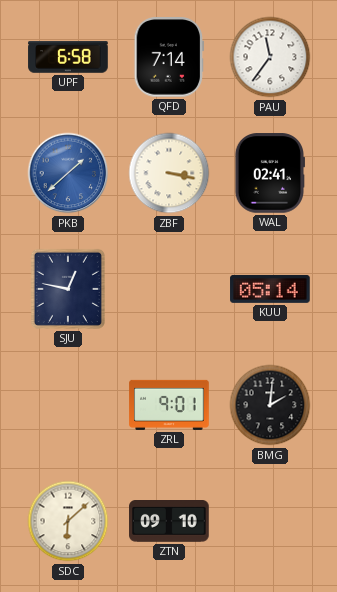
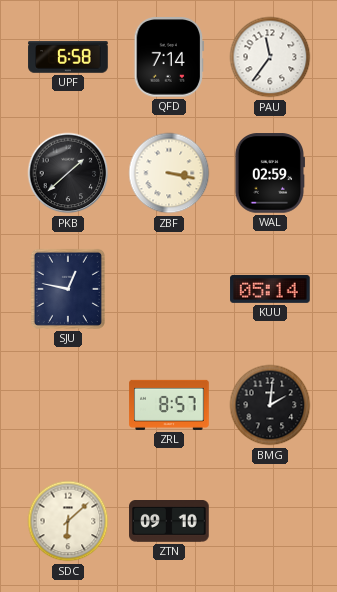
PKB dial: blue -> black
WAL: 02:41 -> 02:59
ZRL: 9:01 -> 8:57
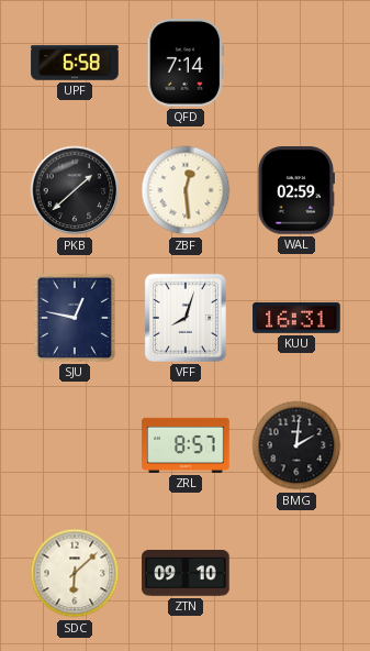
PAU: 11:36 -> none
ZBF: 3:17 -> 12:29
VFF: none -> 8:03
KUU: 05:14 -> 16:31
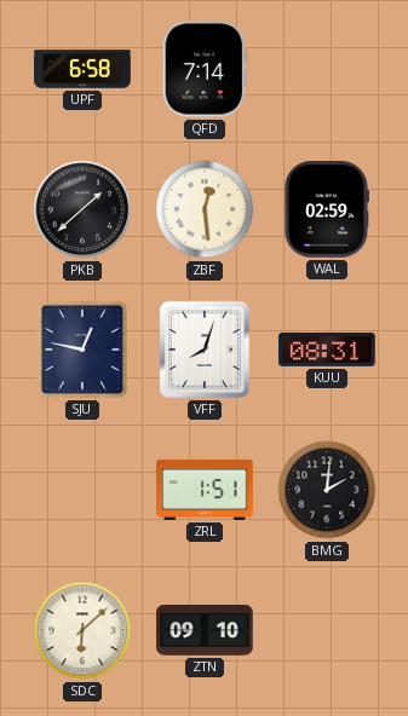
KUU: 16:31 -> 08:31
ZRL: 8:57 -> 1:51
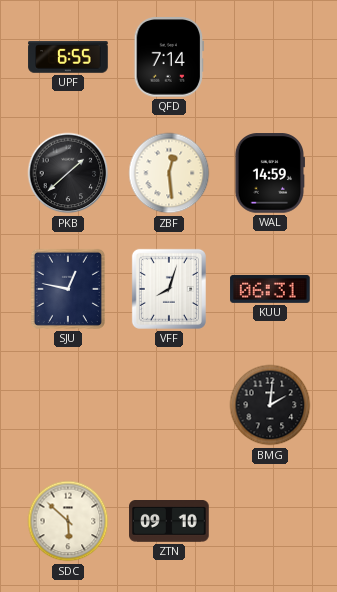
UPF: 6:58 -> 6:55
WAL: 02:59 -> 14:59
KUU: 08:31 -> 06:31
ZRL: 1:51 -> none
SDC: 6:08 -> 5:52
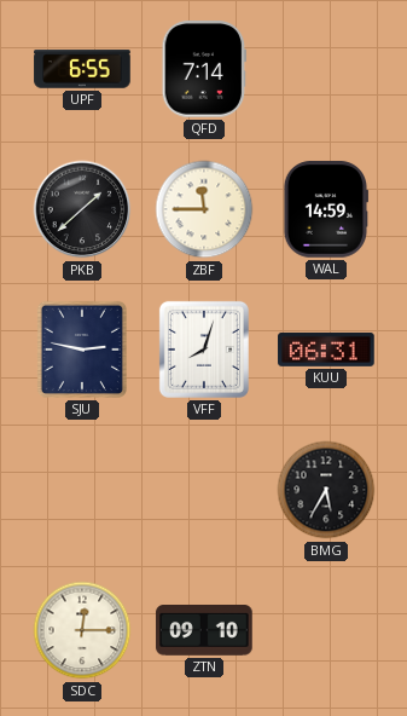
ZBF: 12:29 -> 11:45
SJU: 12:47 -> 2:47
BMG: 2:01 -> 5:35
SDC: 5:52 -> 12:15
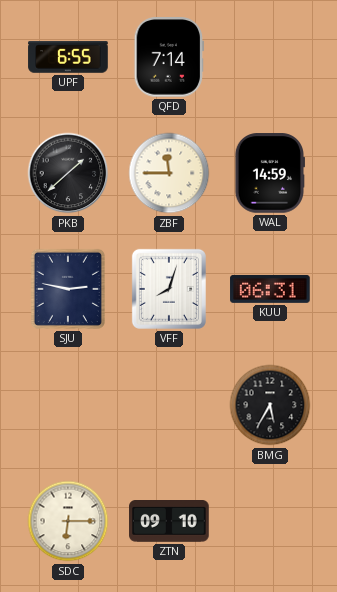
SDC: 12:15 -> 6:15
